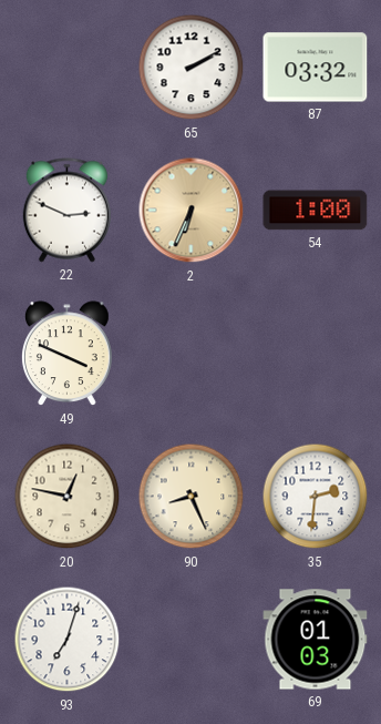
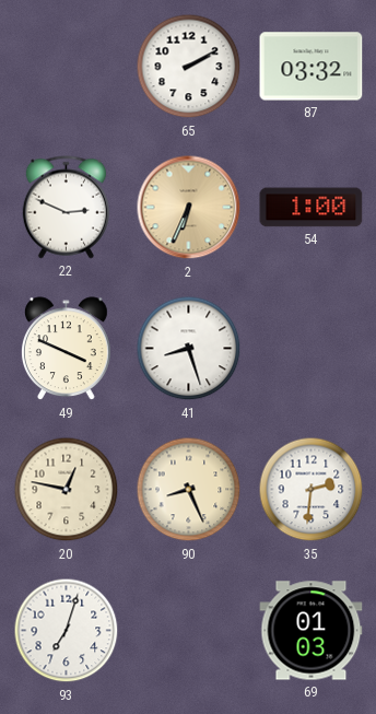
41: none -> 8:27
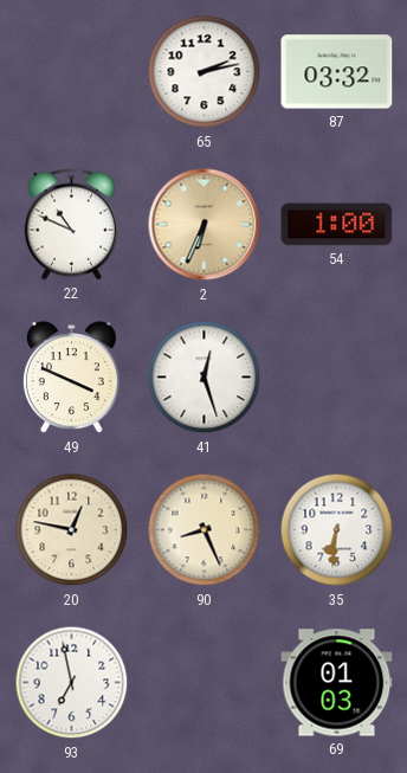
65: 2:10 -> 2:13
22: 2:49 -> 10:49
41: 8:27 -> 12:27
35: 2:31 -> 6:31
93: 7:03 -> 6:58
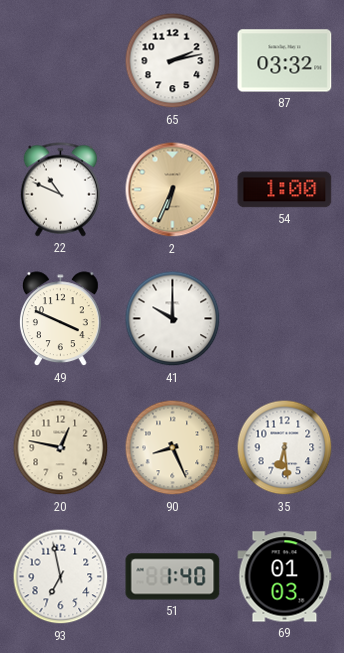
41: 12:27 -> 10:00
35: 6:31 -> 6:29
51: none -> 1:40
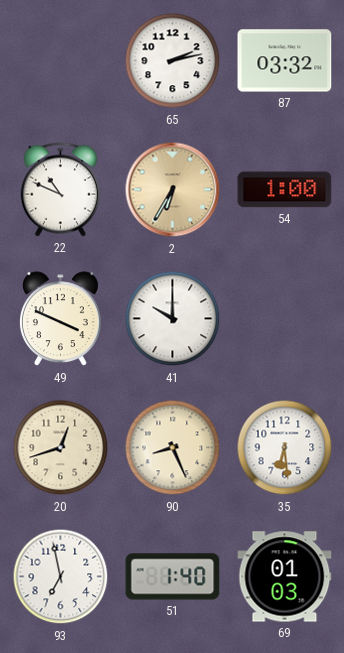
2: 6:34 -> 6:35
20: 12:47 -> 12:42
